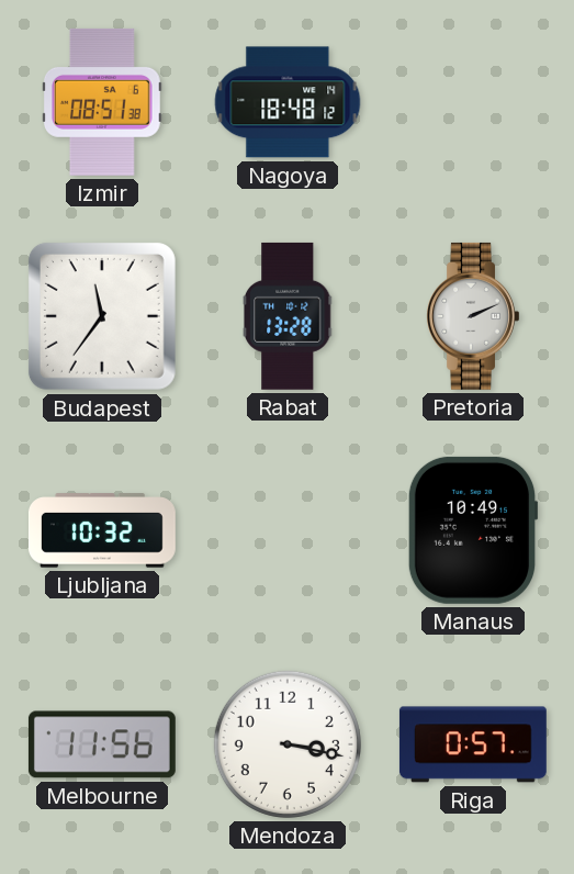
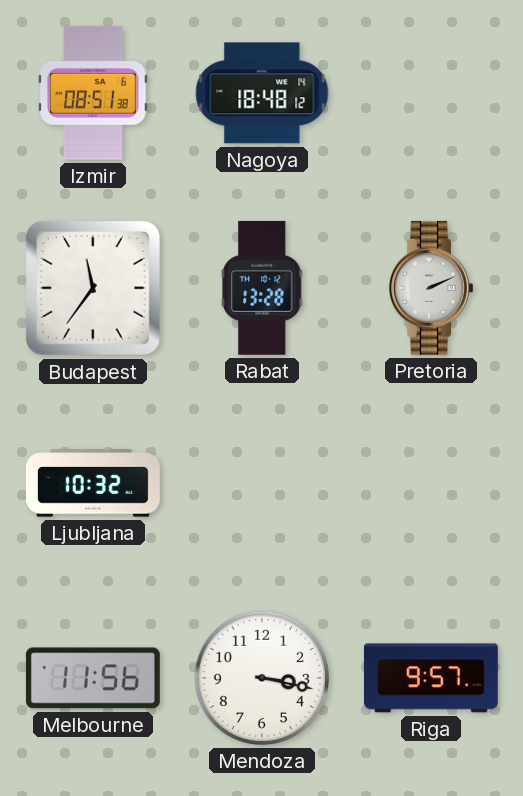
Manaus: 10:49 -> none
Riga: 0:57 -> 9:57
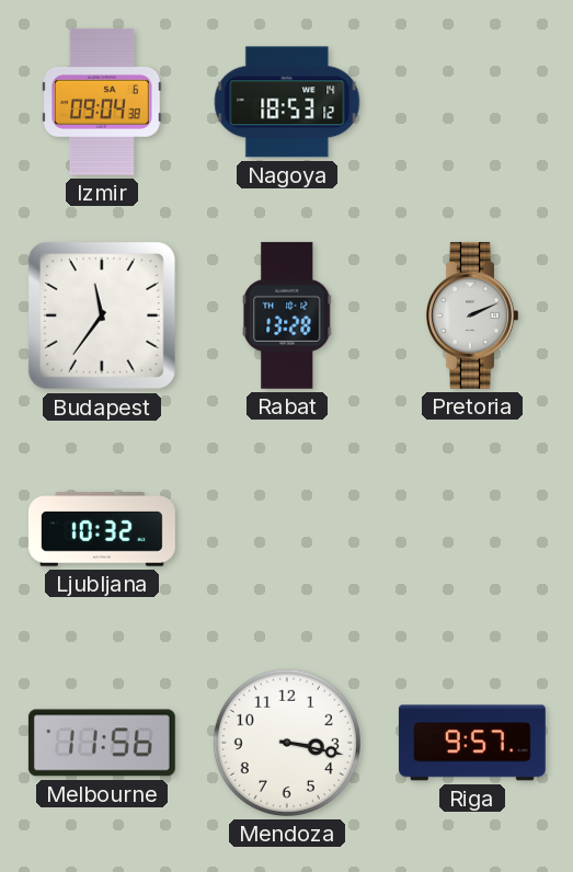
Izmir: 08:51 -> 09:04
Nagoya: 18:48 -> 18:53
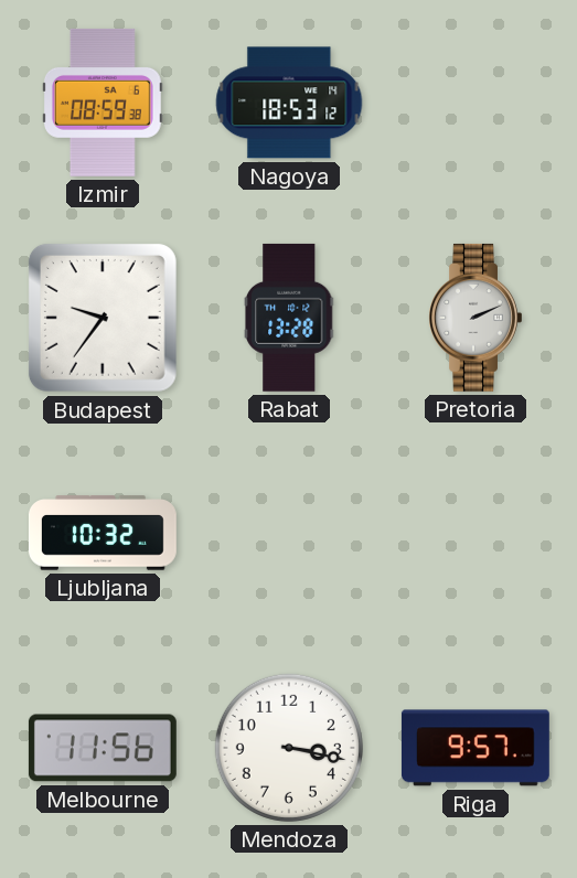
Izmir: 09:04 -> 08:59
Budapest: 11:36 -> 9:36
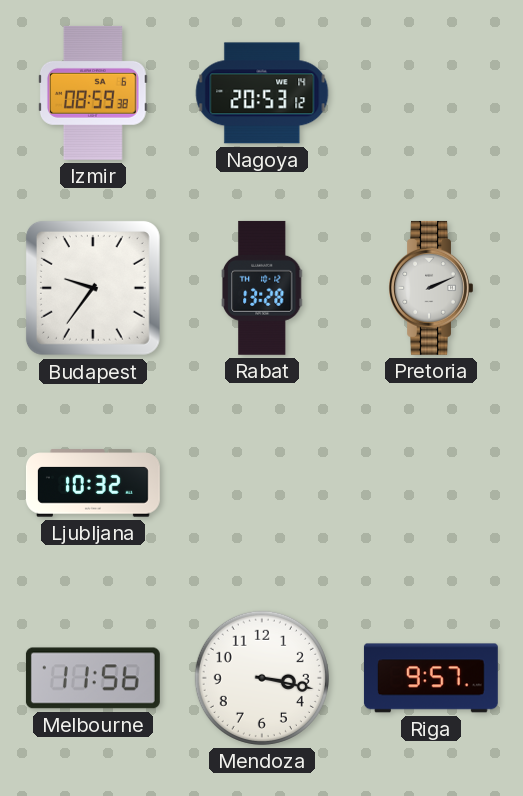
Nagoya: 18:53 -> 20:53
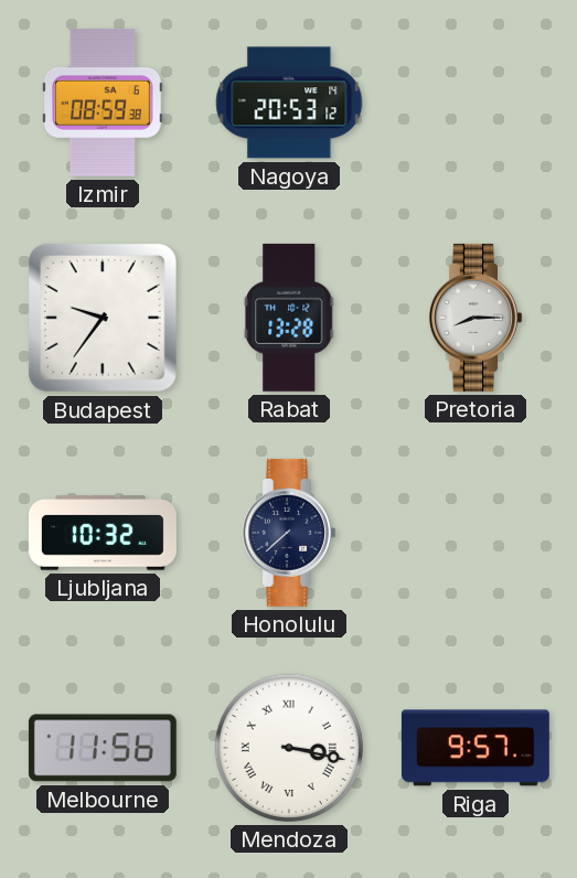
Pretoria: 2:11 -> 8:15
Honolulu: none -> 7:38
Mendoza numerals: Arabic -> Roman
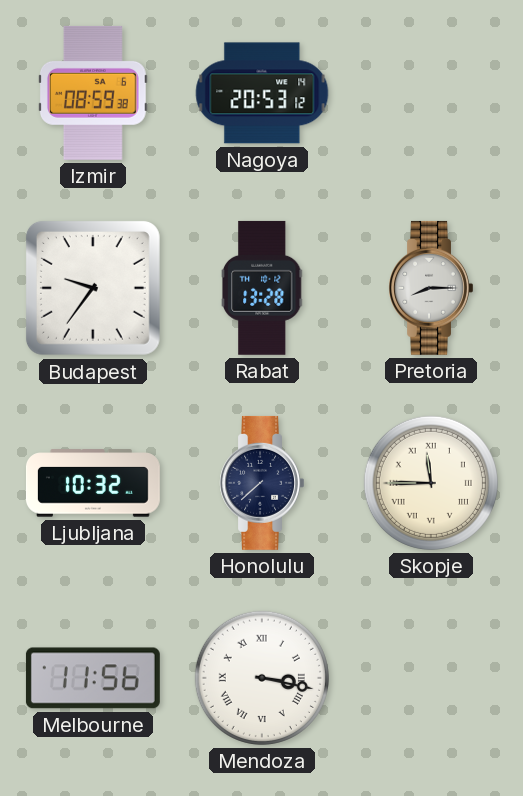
Skopje: none -> 11:45
Riga: 9:57 -> none
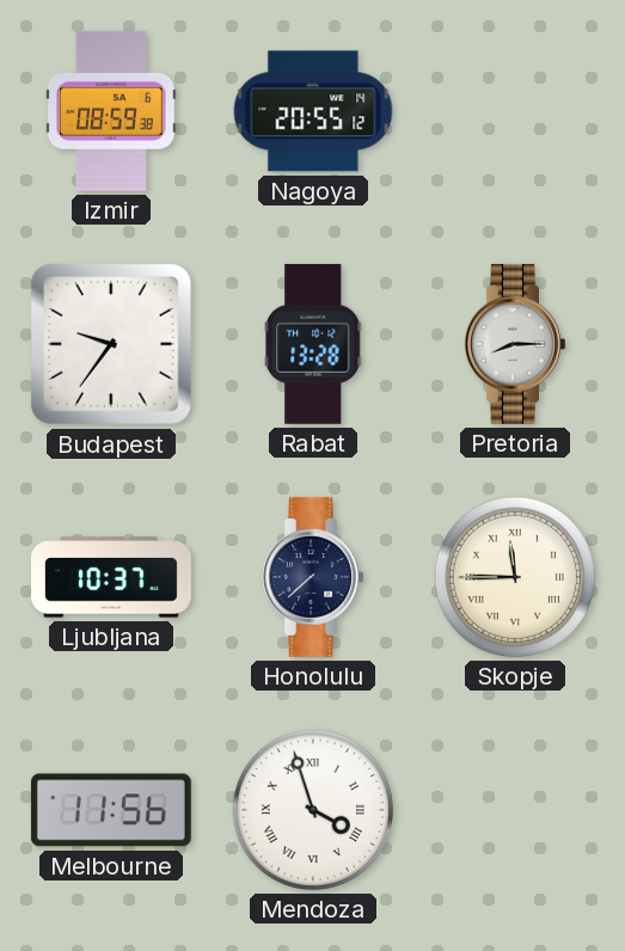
Nagoya: 20:53 -> 20:55
Ljubljana: 10:32 -> 10:37
Mendoza: 3:17 -> 3:57
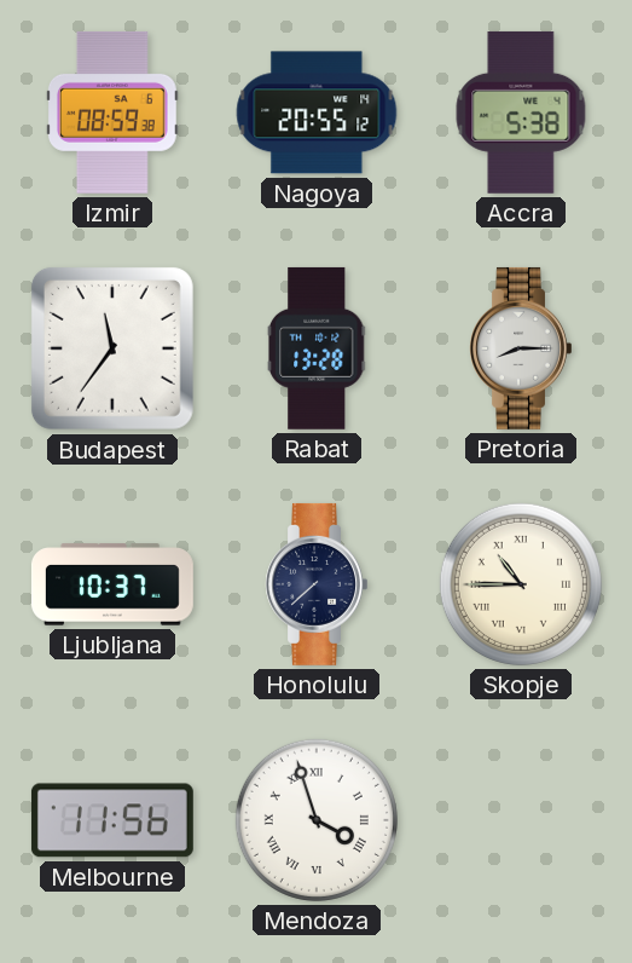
Accra: none -> 5:38
Budapest: 9:36 -> 11:36
Skopje: 11:45 -> 10:45
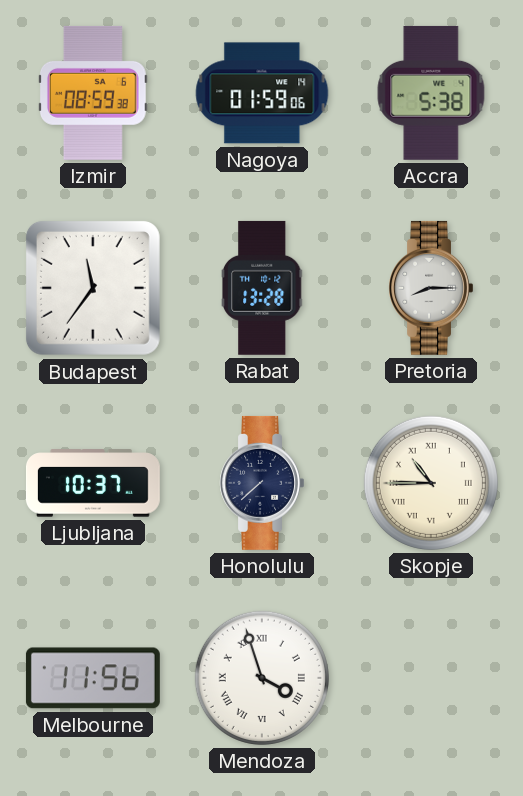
Nagoya: 20:55 -> 01:59
